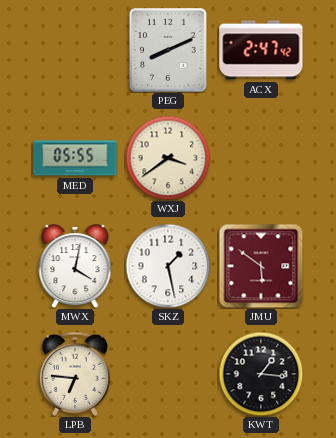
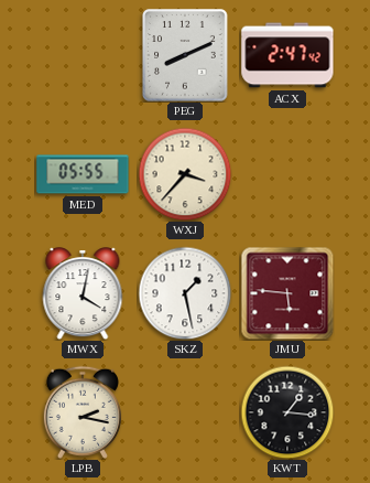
WXJ: 3:39 -> 3:37
JMU: 5:51 -> 5:46
LPB: 6:46 -> 2:17
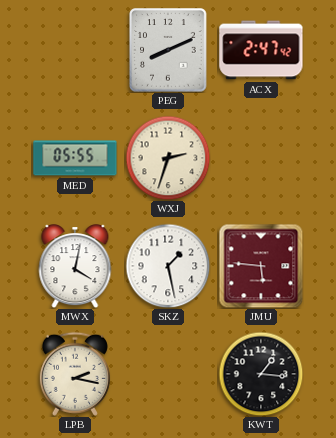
WXJ: 3:37 -> 2:33
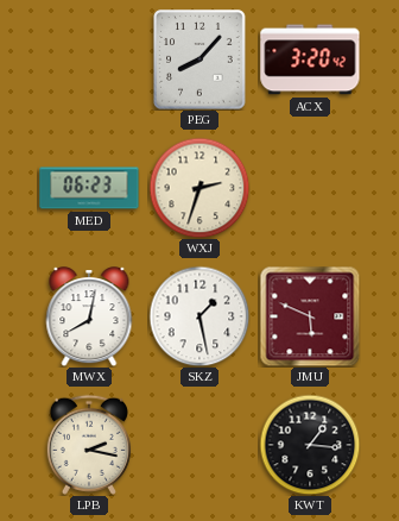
PEG: 8:11 -> 8:07
ACX: 2:47 -> 3:20
MED: 05:55 -> 06:23
MWX: 4:02 -> 8:02
JMU: 5:46 -> 5:49
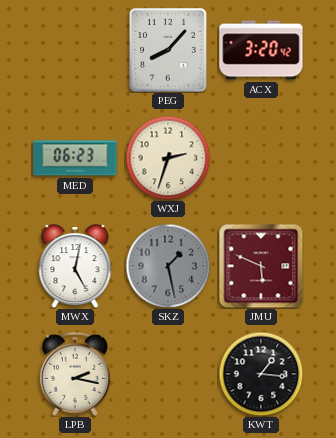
MWX: 8:02 -> 5:02
SKZ dial: white -> grey
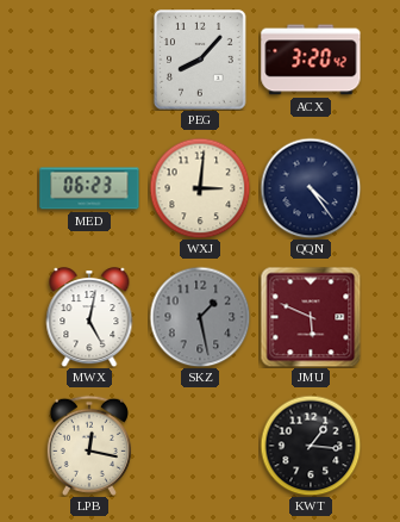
WXJ: 2:33 -> 3:01
QQN: none -> 4:24
LPB: 2:17 -> 12:17
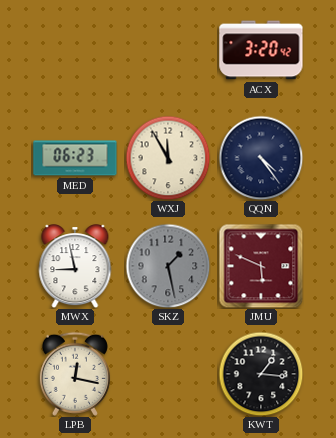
PEG: 8:07 -> none
WXJ: 3:01 -> 11:55
MWX: 5:02 -> 8:58
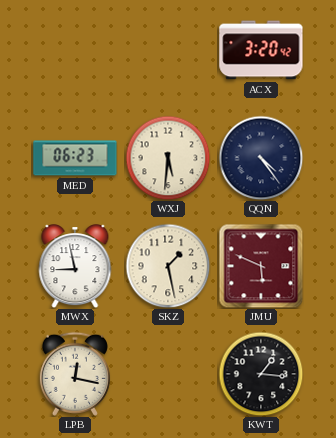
WXJ: 11:55 -> 5:31
SKZ dial: grey -> cream
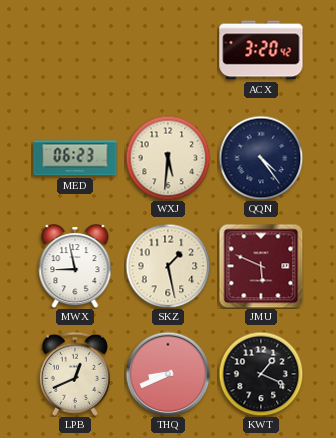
LPB: 12:17 -> 12:41
THQ: none -> 8:41
KWT: 1:16 -> 1:19
